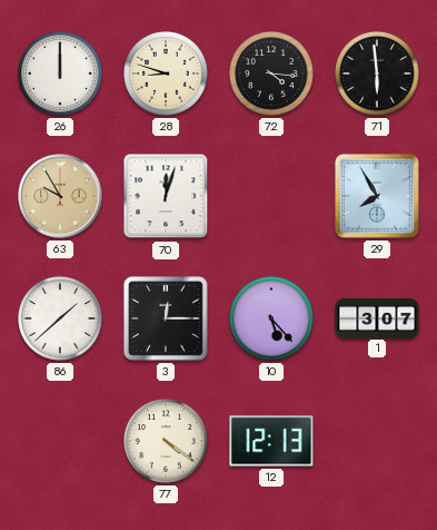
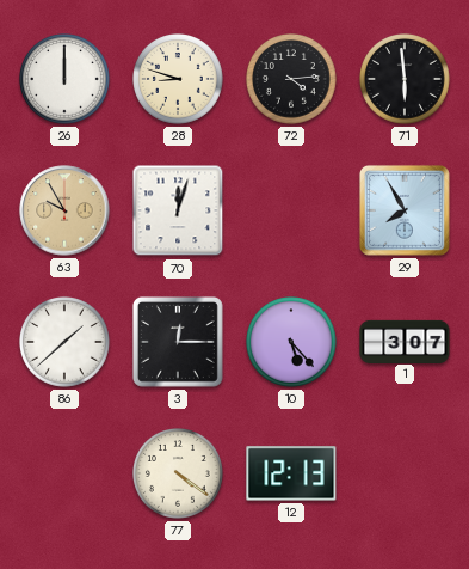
72: 4:16 -> 4:14
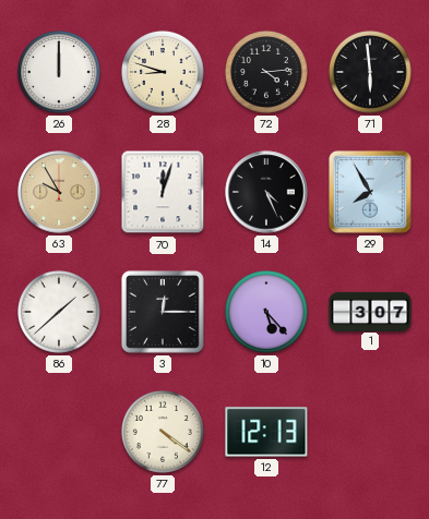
14: none -> 4:26
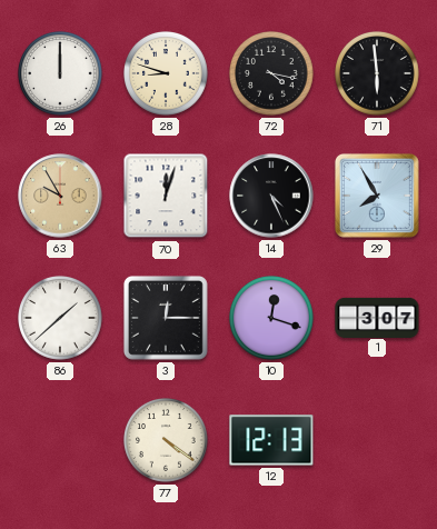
72: 4:14 -> 4:17
10: 5:23 -> 12:18
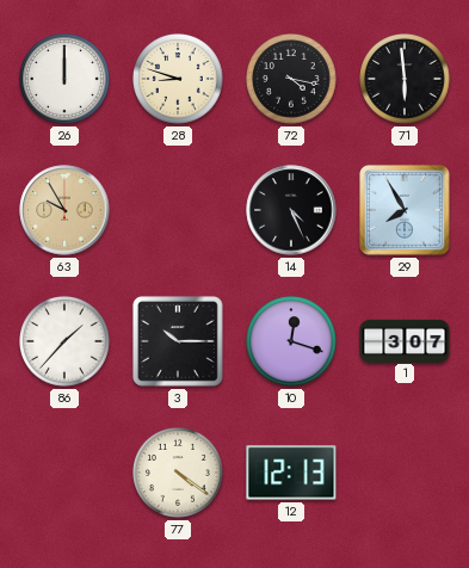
70: 12:03 -> none
86: 1:38 -> 1:37
3: 12:15 -> 10:15
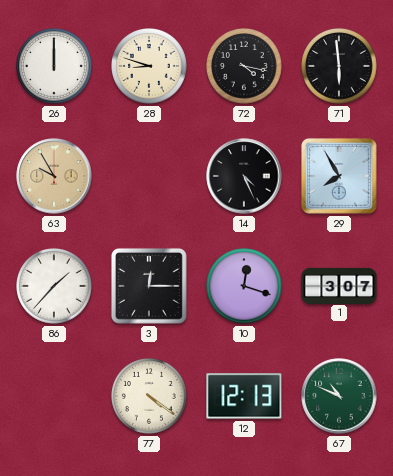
3: 10:15 -> 12:15
67: none -> 10:49
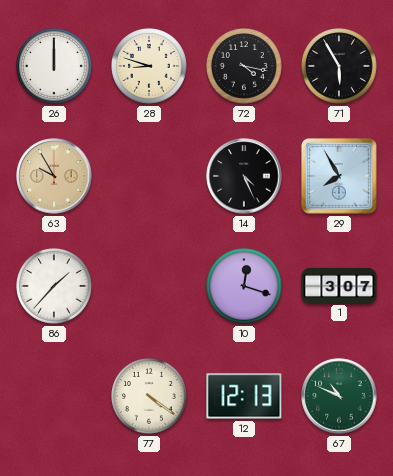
71: 5:59 -> 5:55
3: 12:15 -> none
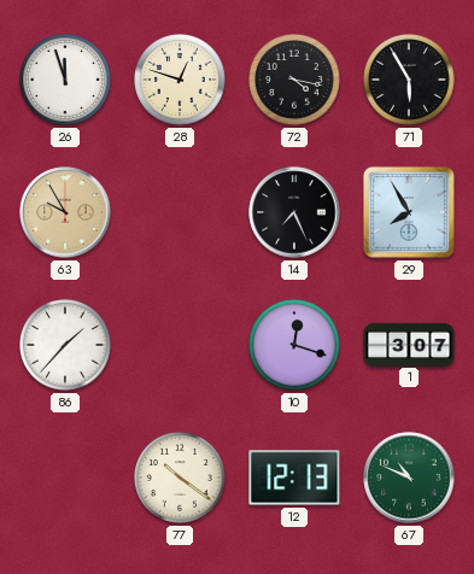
26: 12:00 -> 11:57
28: 8:48 -> 12:48
14: 4:26 -> 7:26
77: 4:21 -> 10:21
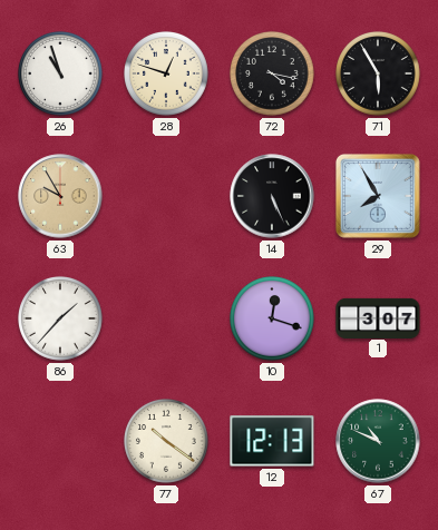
26: 11:57 -> 10:57
14: 7:26 -> 5:26
